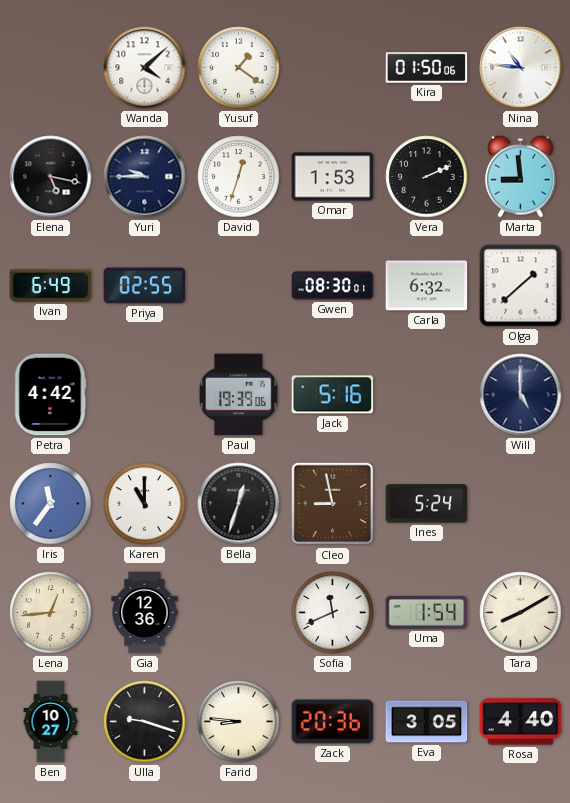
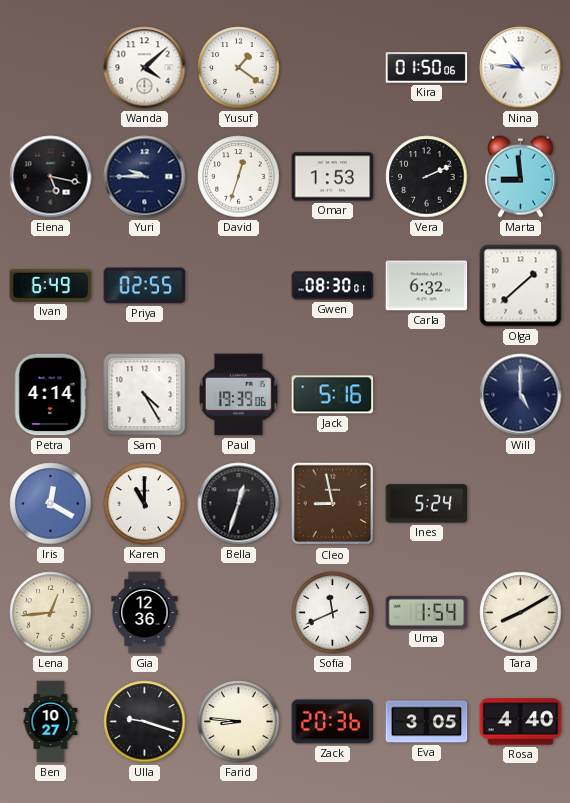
Petra: 4:42 -> 4:14
Sam: none -> 4:25
Iris: 11:36 -> 12:20
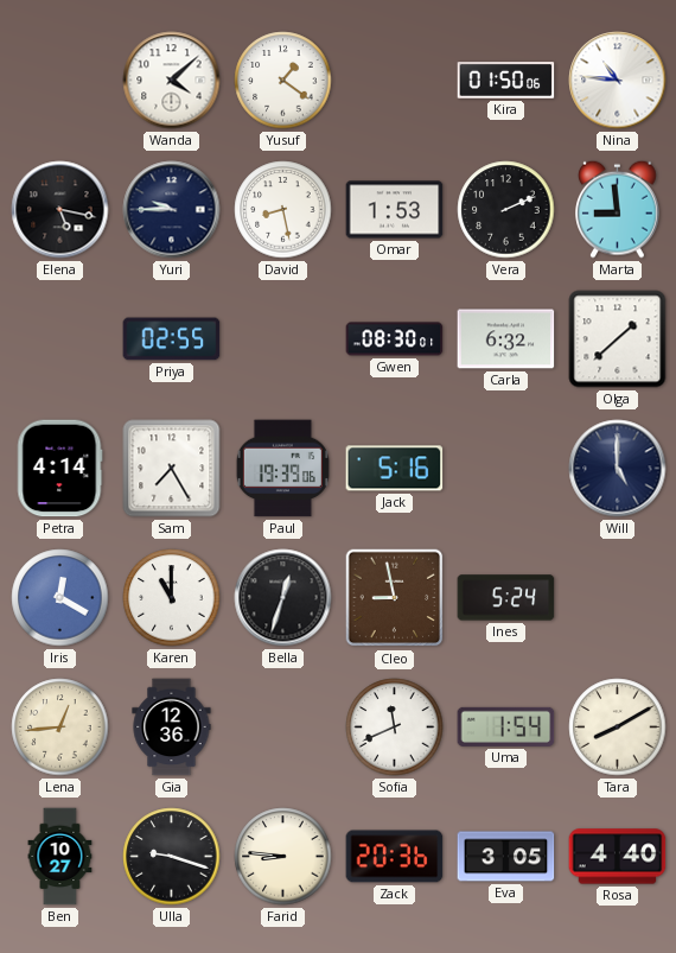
David: 12:33 -> 8:28
Ivan: 6:49 -> none
Sam: 4:25 -> 7:25
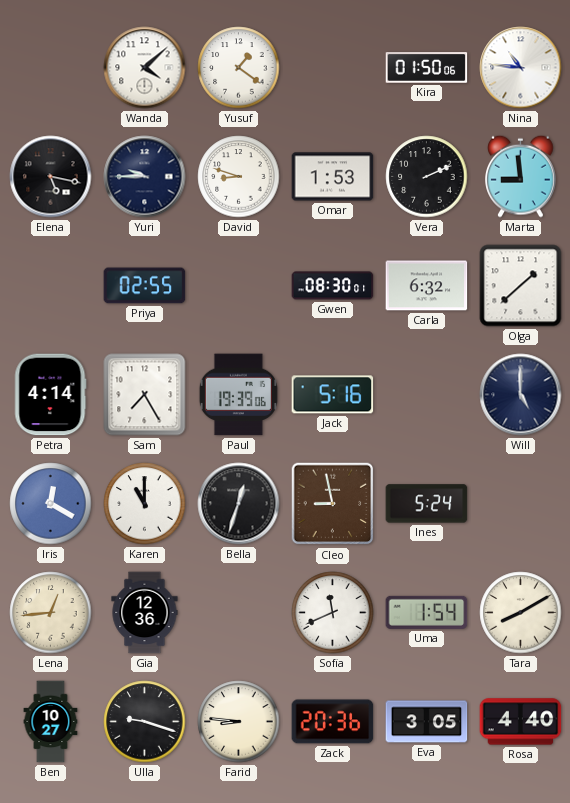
David: 8:28 -> 8:48
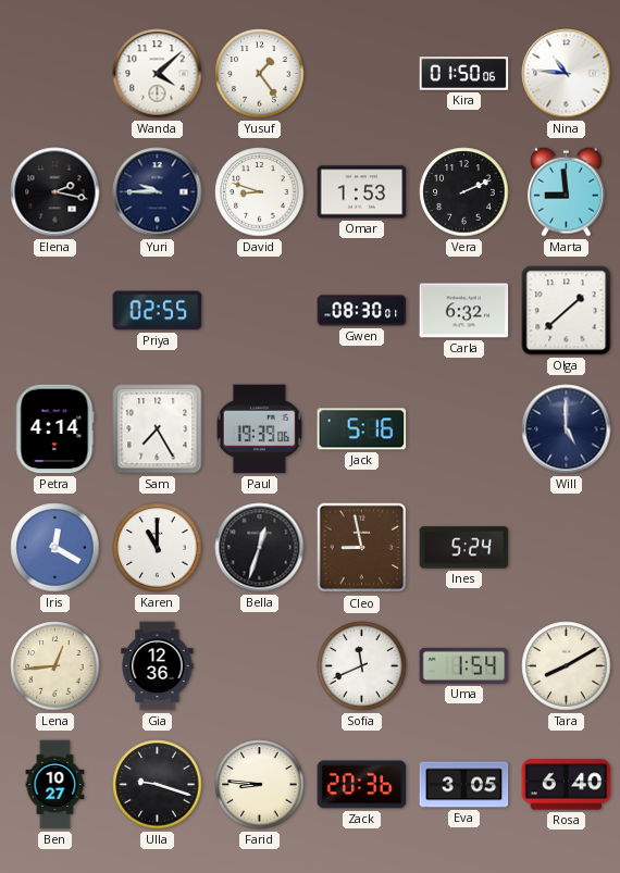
Yusuf: 1:21 -> 1:24
Elena: 5:17 -> 2:17
Rosa: 4:40 -> 6:40
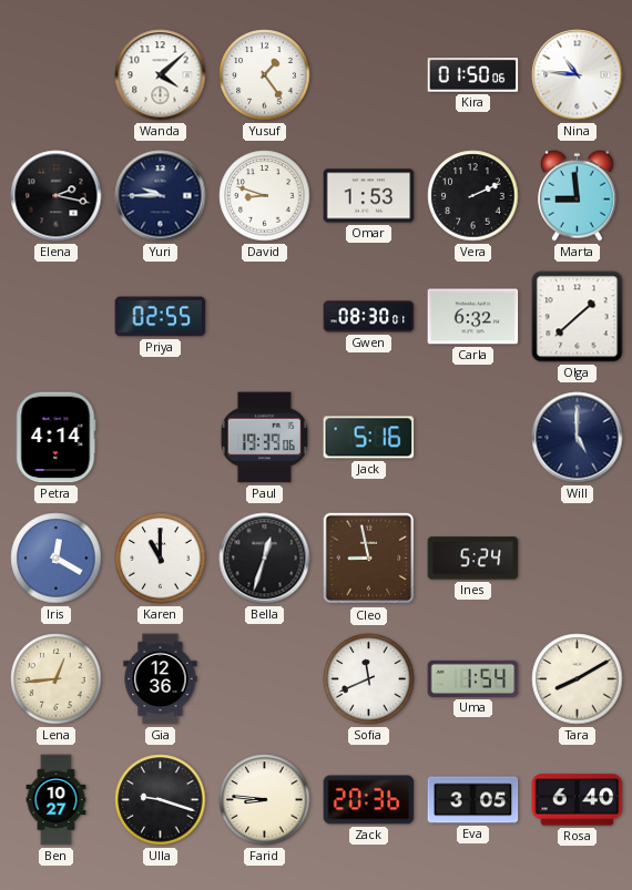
Sam: 7:25 -> none
